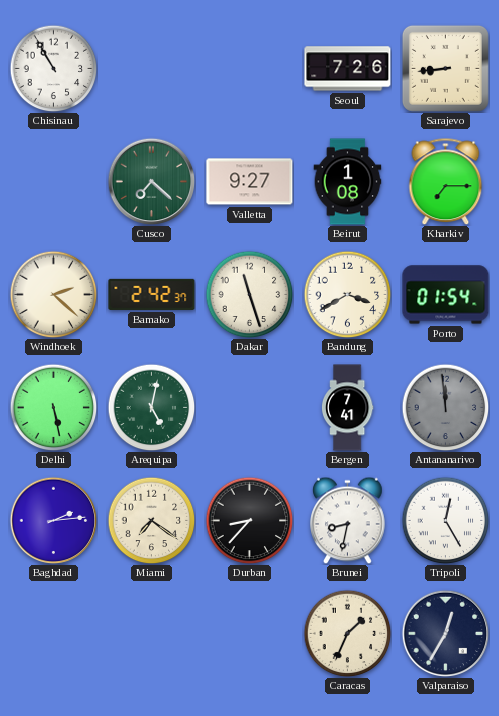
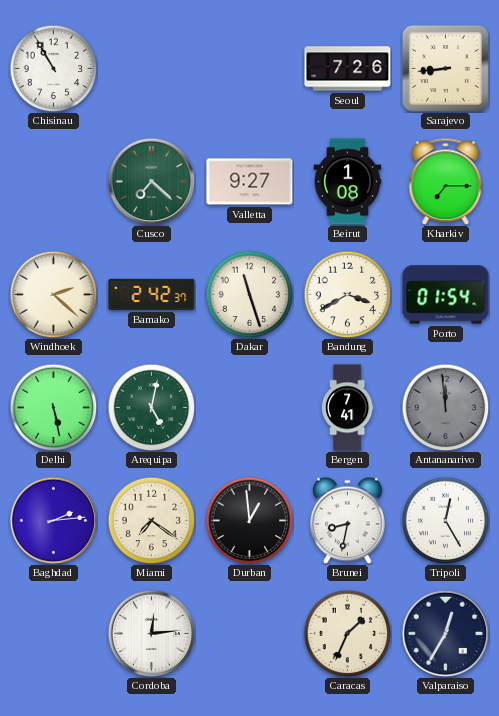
Durban: 8:37 -> 12:59
Cordoba: none -> 12:14
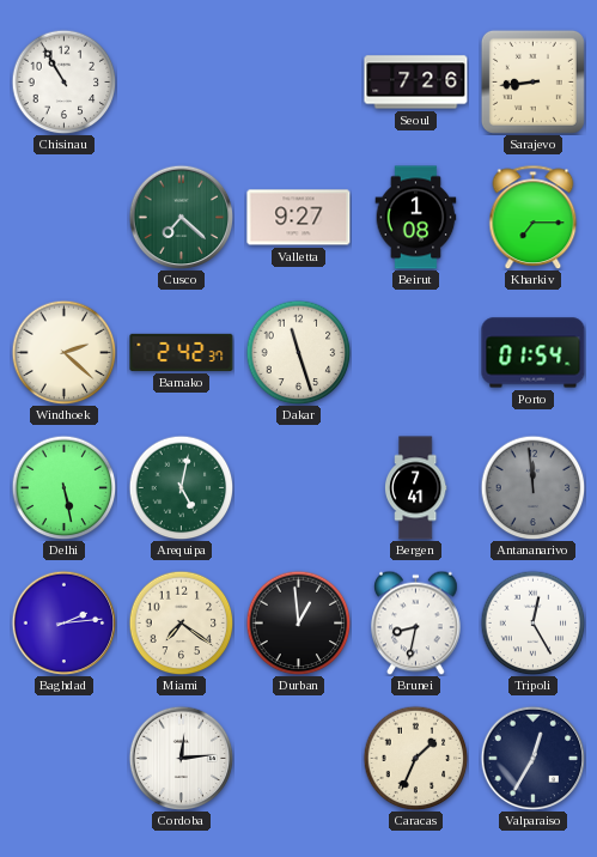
Bandung: 3:40 -> none
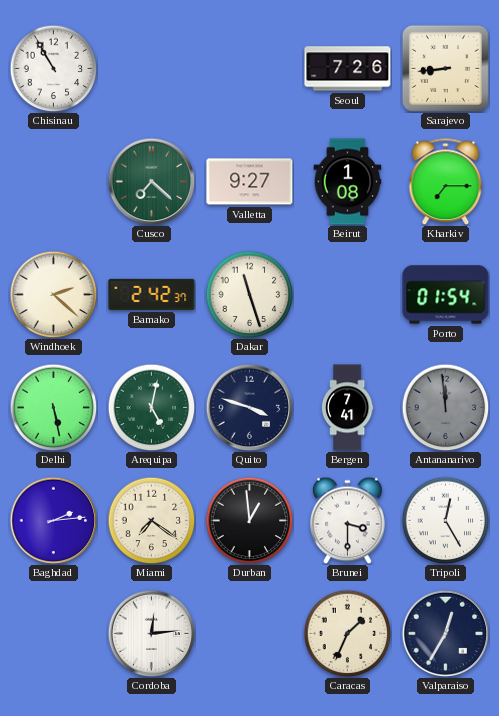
Quito: none -> 3:48
Brunei: 8:32 -> 3:30
